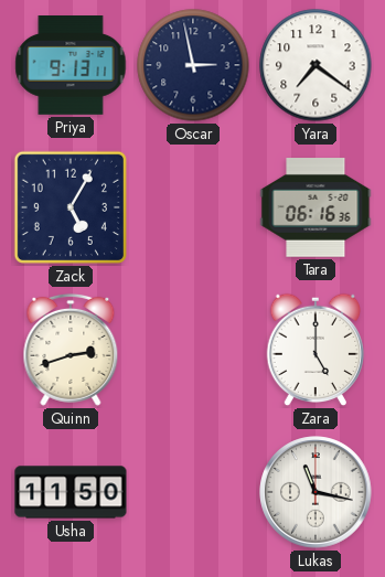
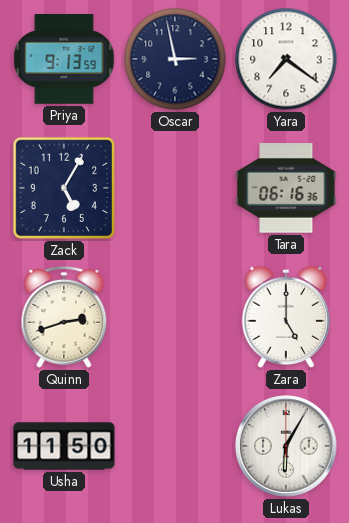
Priya: 9:13:11 -> 9:13:59
Lukas: 11:17 -> 6:05
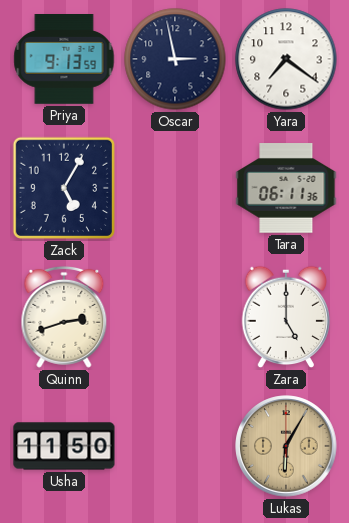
Tara: 06:16 -> 06:11
Lukas dial: white -> champagne
